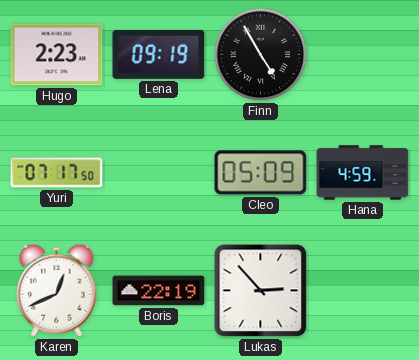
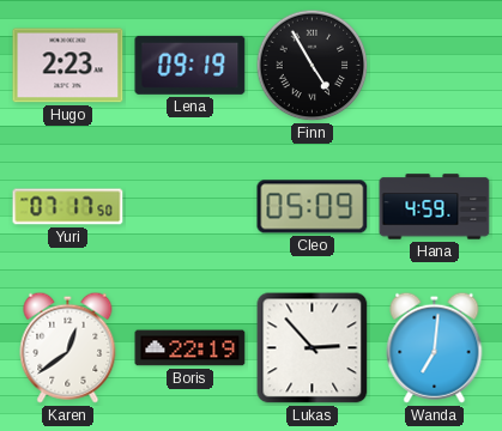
Karen: 12:41 -> 12:39
Wanda: none -> 7:01
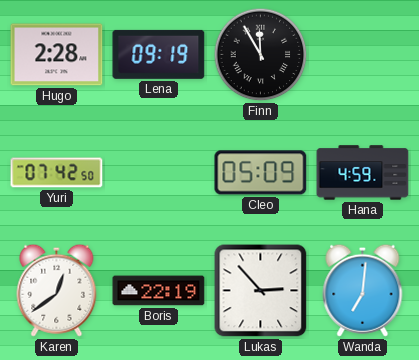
Hugo: 2:23 -> 2:28
Finn: 4:55 -> 11:55
Yuri: 07:17 -> 07:42
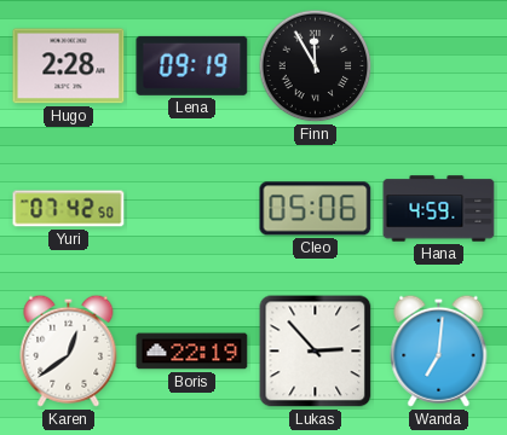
Cleo: 05:09 -> 05:06
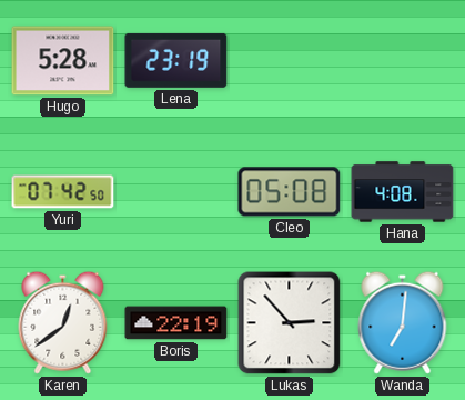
Hugo: 2:28 -> 5:28
Lena: 09:19 -> 23:19
Finn: 11:55 -> none
Cleo: 05:06 -> 05:08
Hana: 4:59 -> 4:08
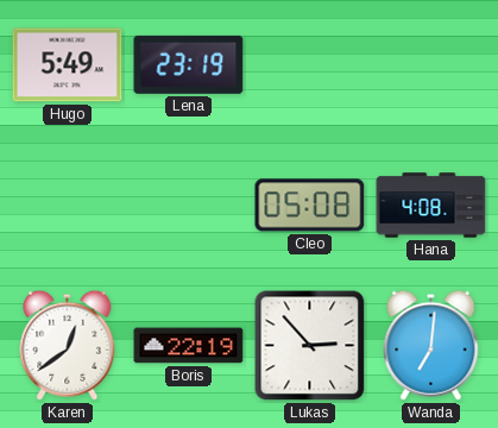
Hugo: 5:28 -> 5:49
Yuri: 07:42 -> none
